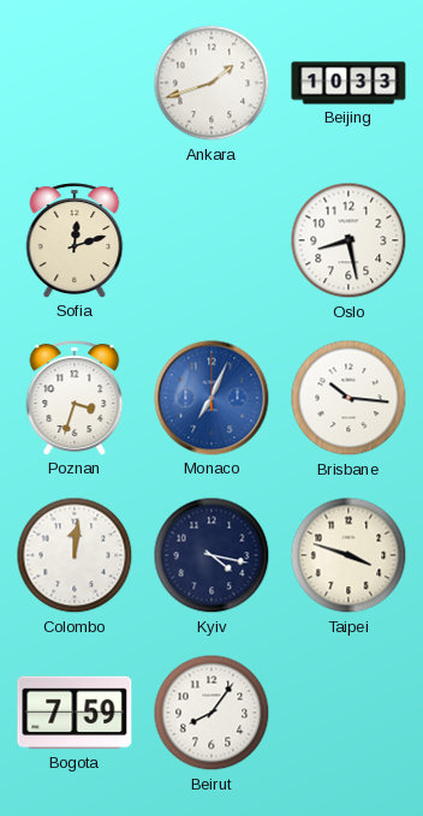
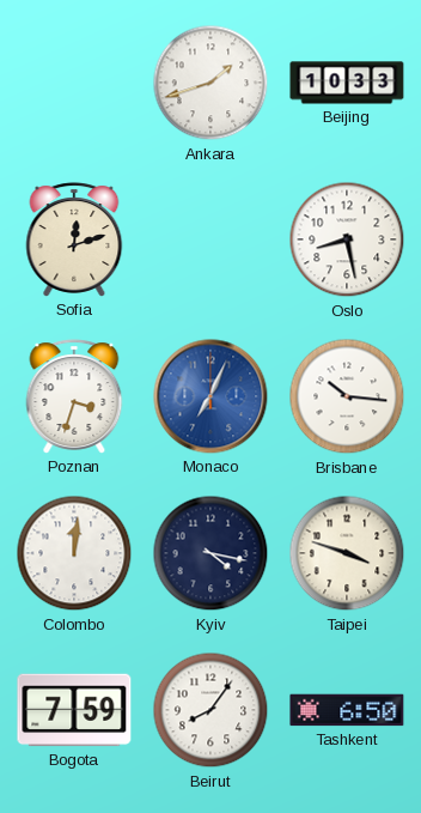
Tashkent: none -> 6:50
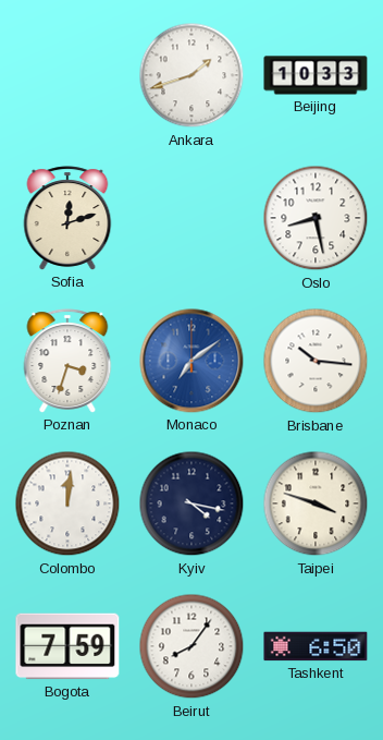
Monaco: 7:04 -> 7:09
